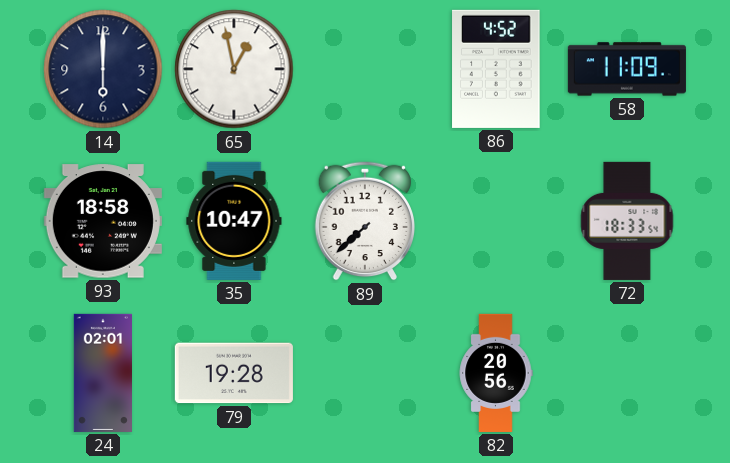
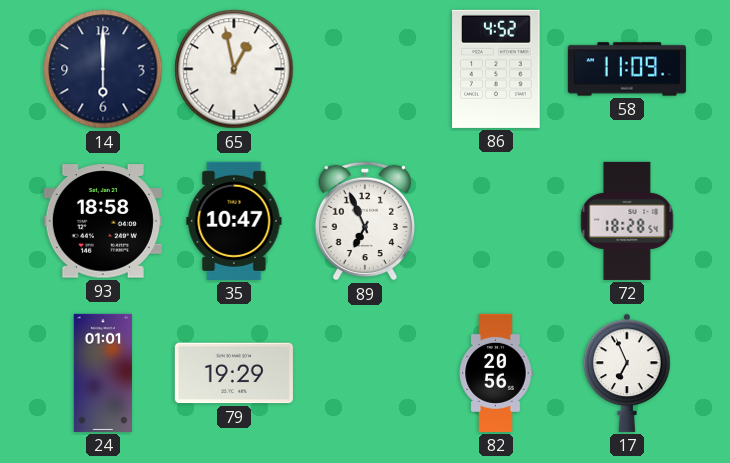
89: 7:38 -> 6:56
72: 18:33 -> 18:28
24: 02:01 -> 01:01
79: 19:28 -> 19:29
17: none -> 6:56
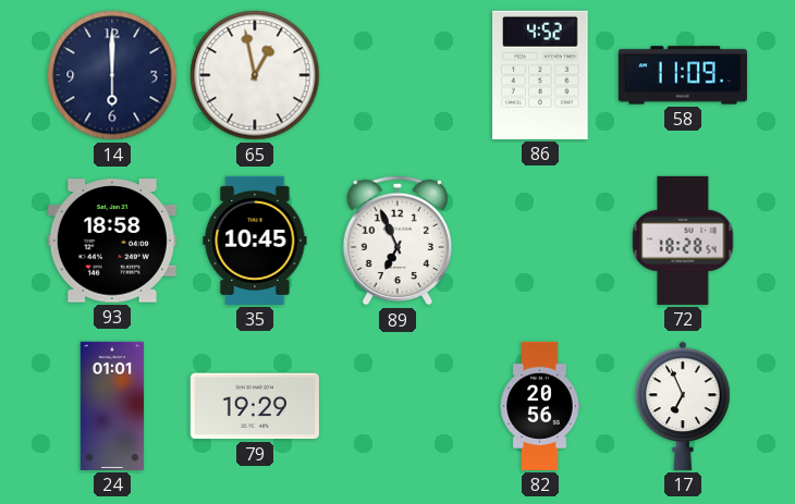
35: 10:47 -> 10:45
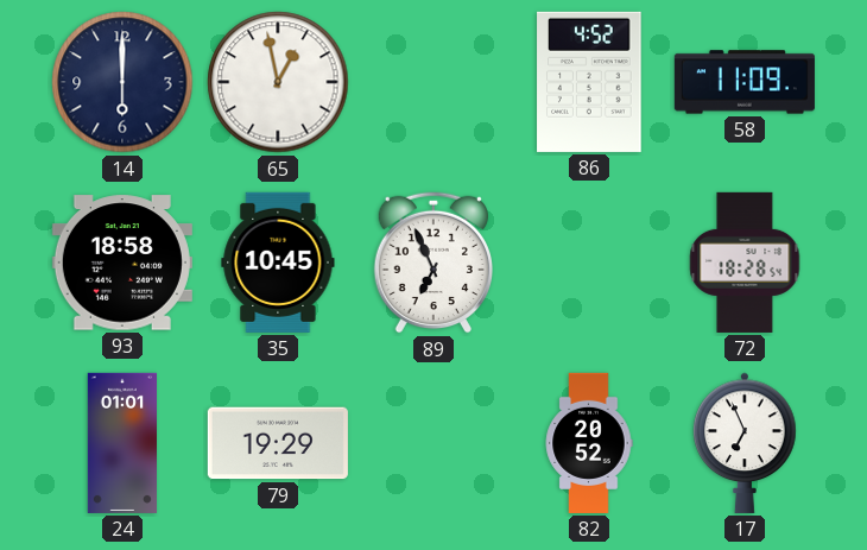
82: 20:56 -> 20:52
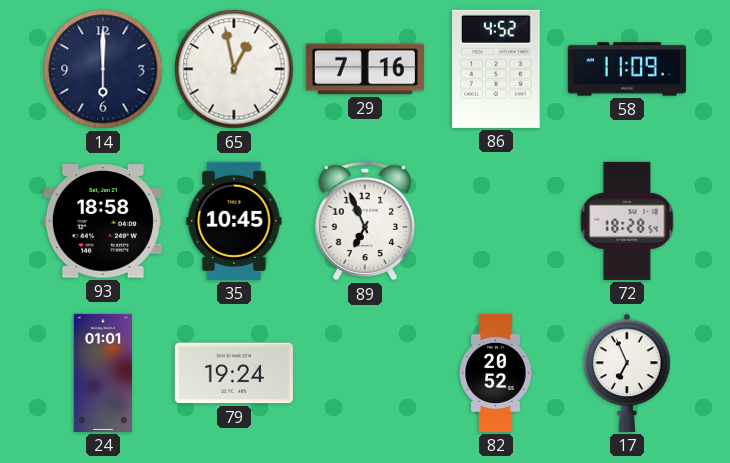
29: none -> 7:16
79: 19:29 -> 19:24
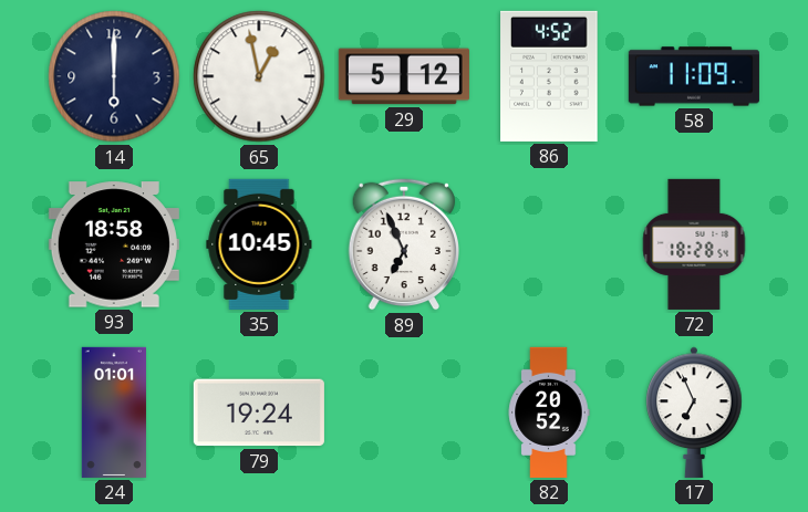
29: 7:16 -> 5:12
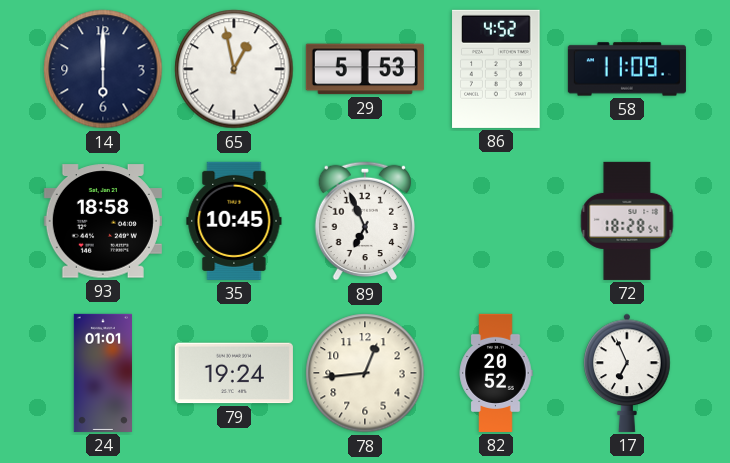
29: 5:12 -> 5:53
78: none -> 12:44
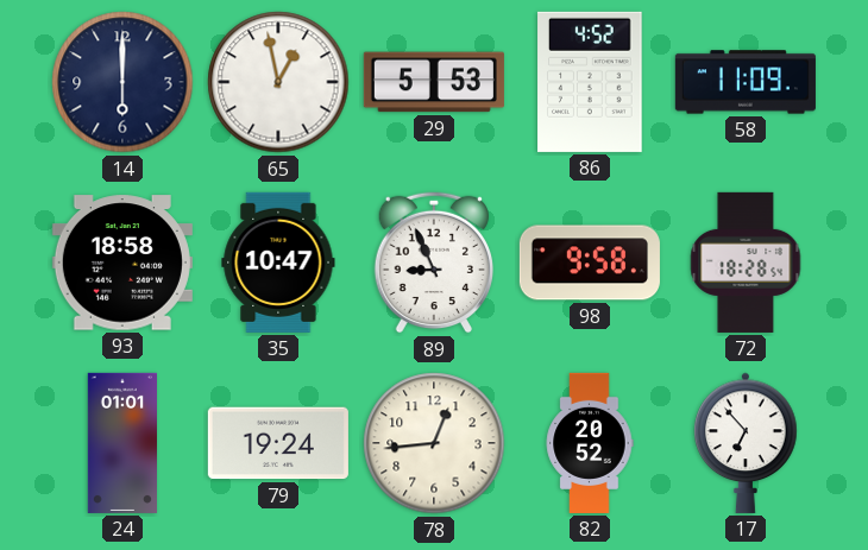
35: 10:45 -> 10:47
89: 6:56 -> 8:56
98: none -> 9:58
17: 6:56 -> 6:53
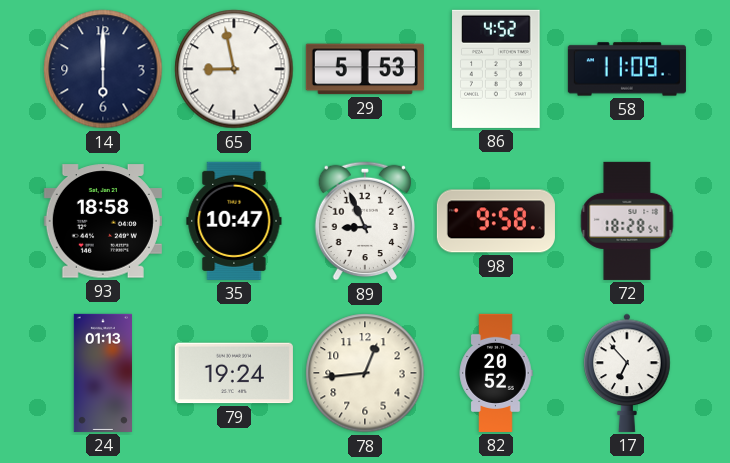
65: 12:58 -> 8:58
24: 01:01 -> 01:13
